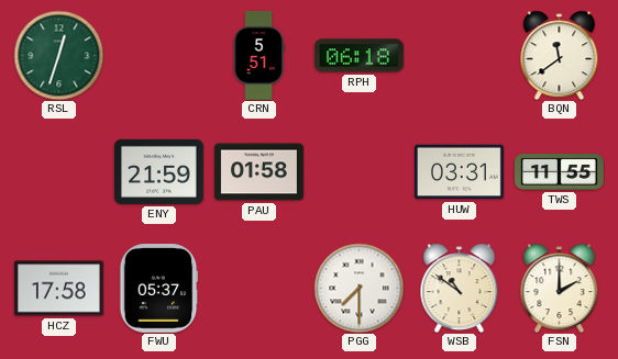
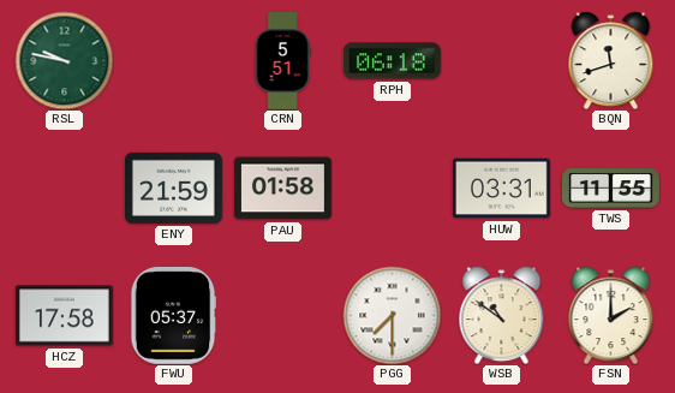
RSL: 12:33 -> 9:47
BQN: 11:39 -> 11:42
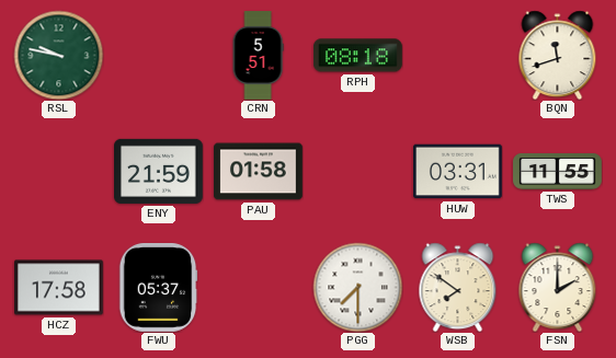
RPH: 06:18 -> 08:18
WSB: 10:51 -> 7:51
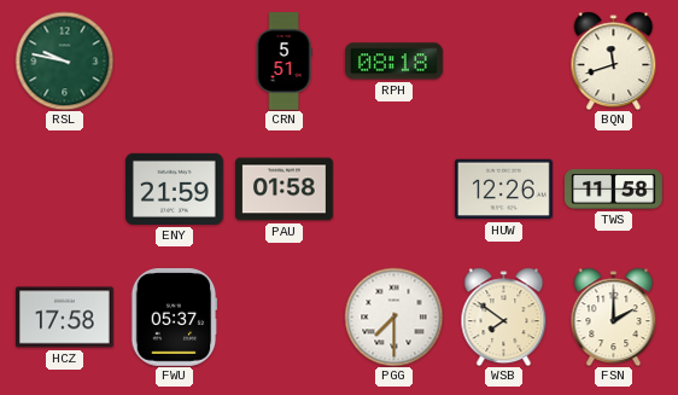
HUW: 03:31 -> 12:26
TWS: 11:55 -> 11:58
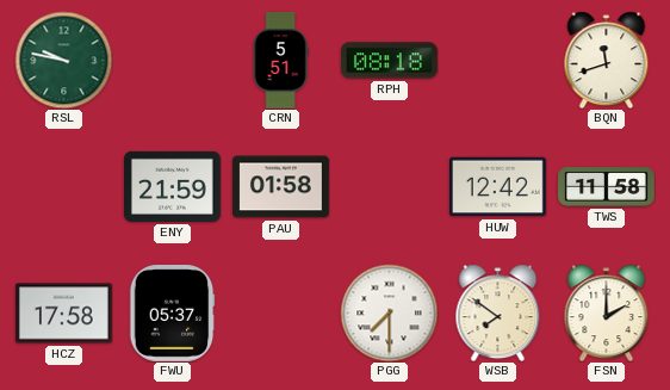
HUW: 12:26 -> 12:42
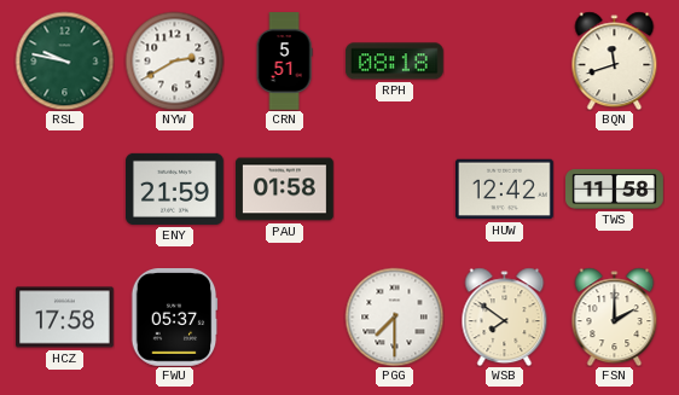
NYW: none -> 2:40
